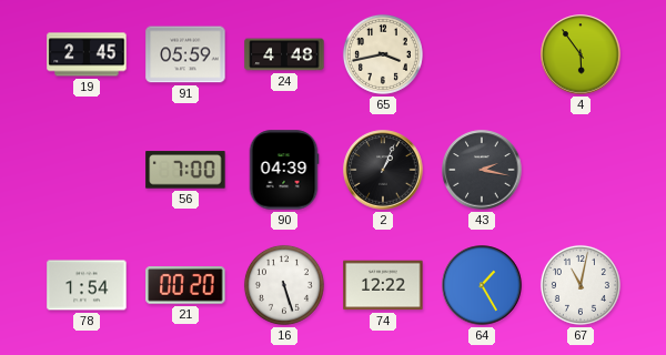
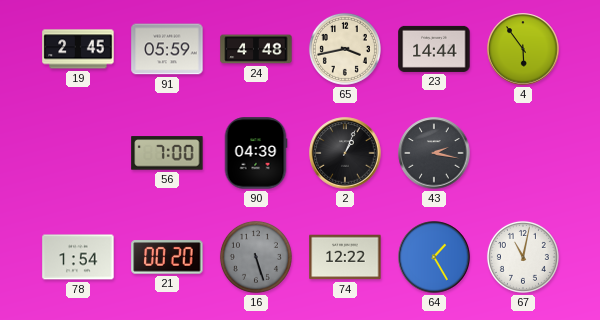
23: none -> 14:44
16 dial: white -> grey
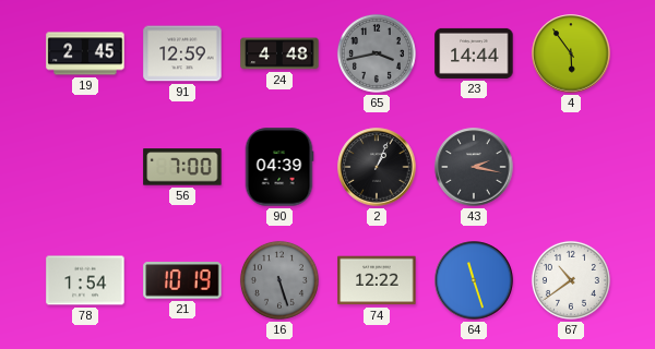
91: 05:59 -> 12:59
65 dial: cream -> grey
21: 00:20 -> 10:19
64: 1:25 -> 11:27
67: 11:02 -> 10:39
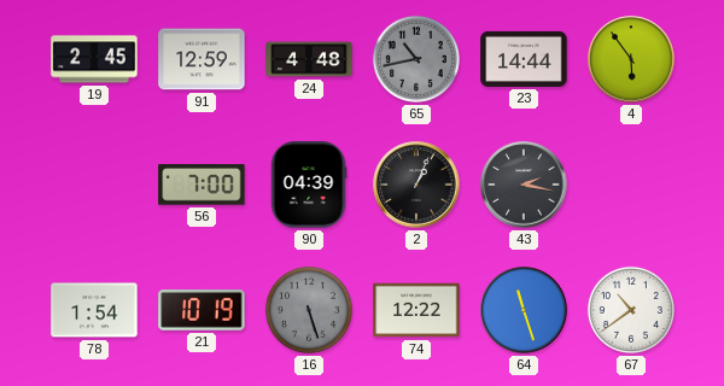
65: 3:43 -> 10:43
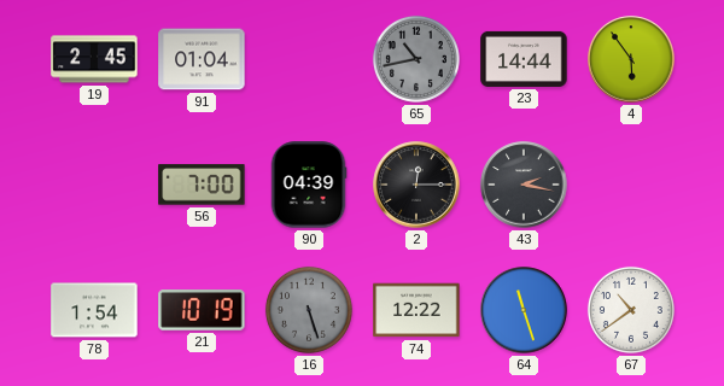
91: 12:59 -> 01:04
24: 4:48 -> none
2: 1:04 -> 12:15
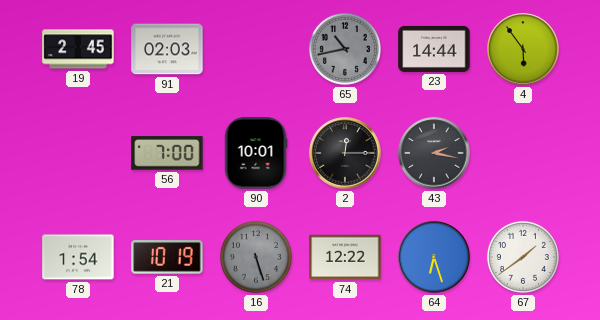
91: 01:04 -> 02:03
90: 04:39 -> 10:01
64: 11:27 -> 6:27
67: 10:39 -> 1:39
